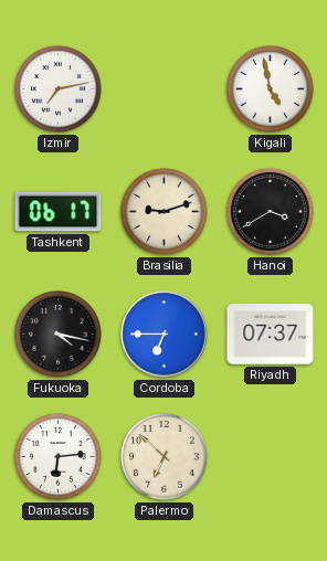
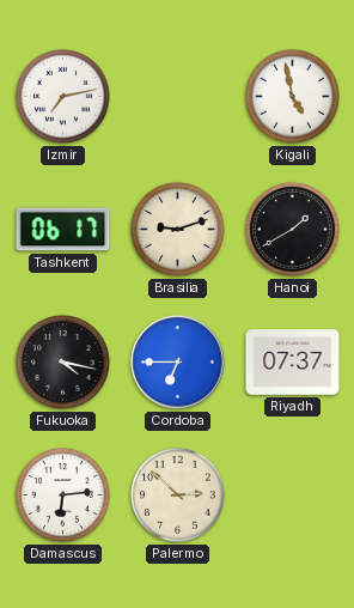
Hanoi: 3:40 -> 1:40
Palermo: 6:52 -> 2:52
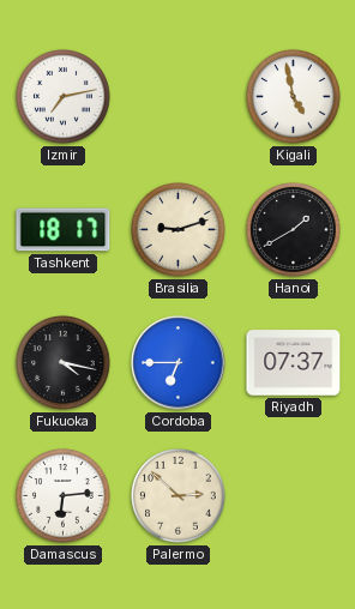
Tashkent: 06:17 -> 18:17
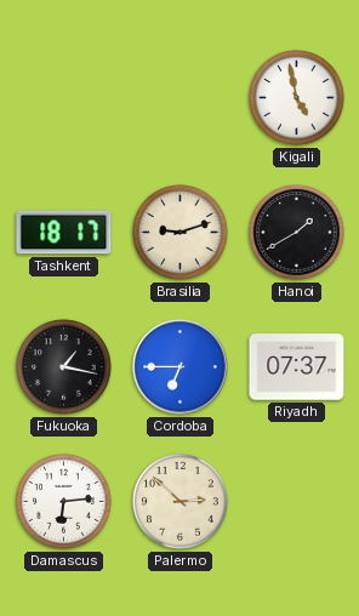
Izmir: 7:13 -> none
Fukuoka: 4:17 -> 1:17
